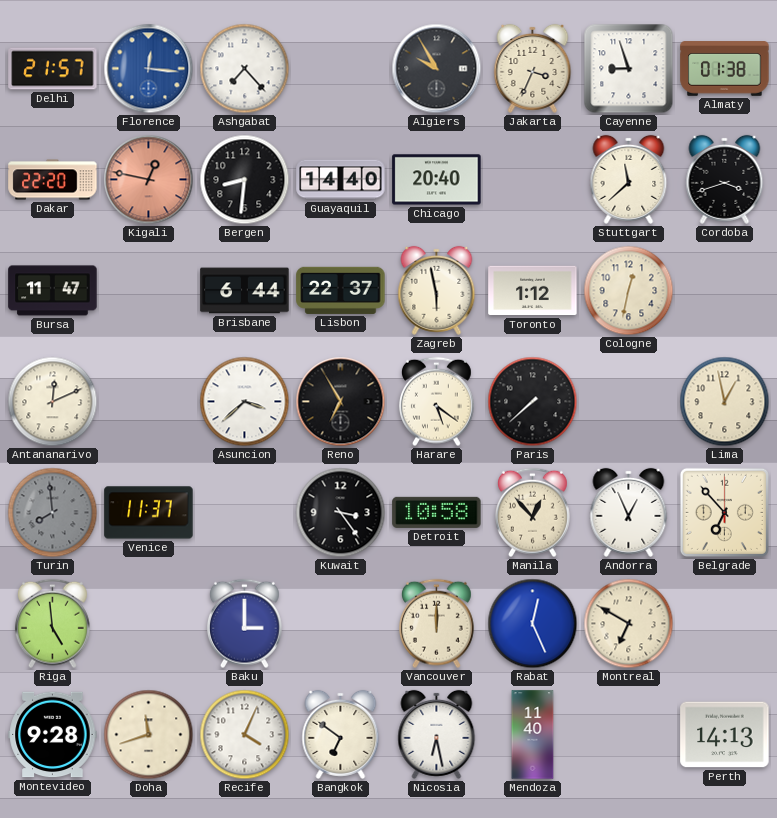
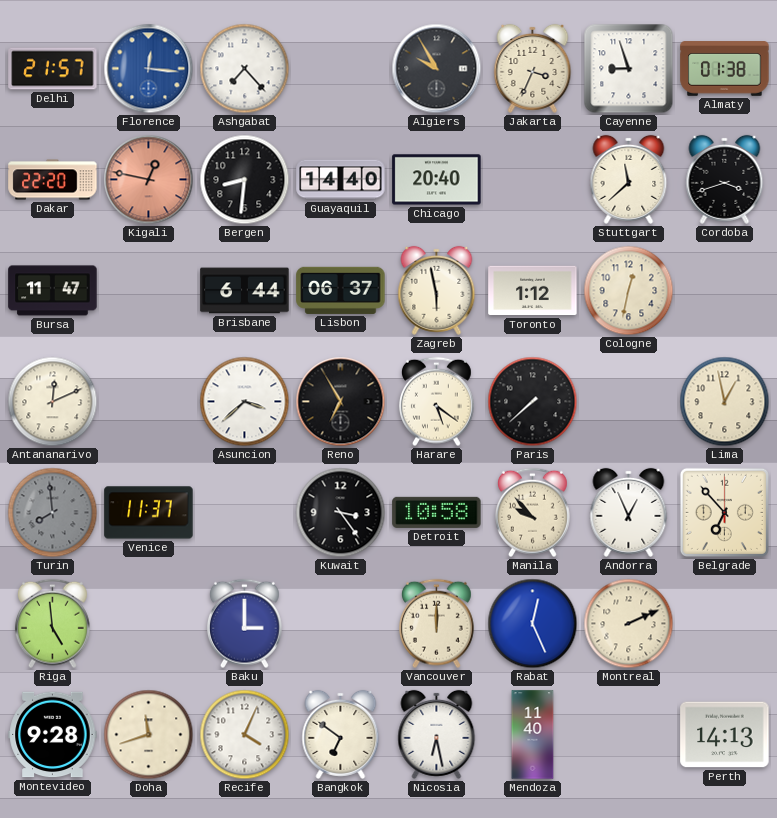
Lisbon: 22:37 -> 06:37
Manila: 12:53 -> 9:53
Montreal: 6:50 -> 2:11
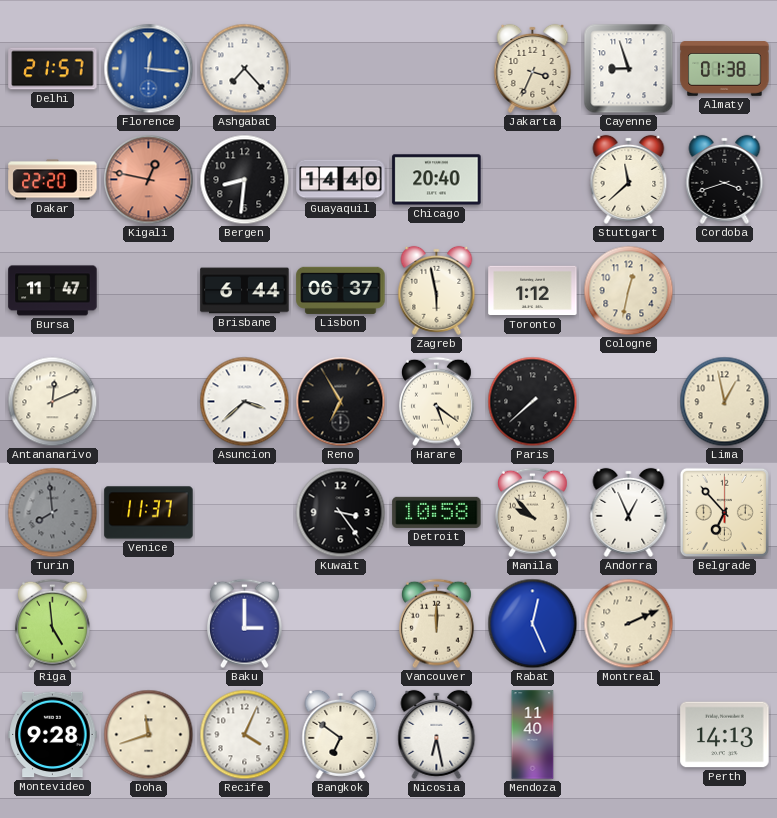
Algiers: 9:55 -> none
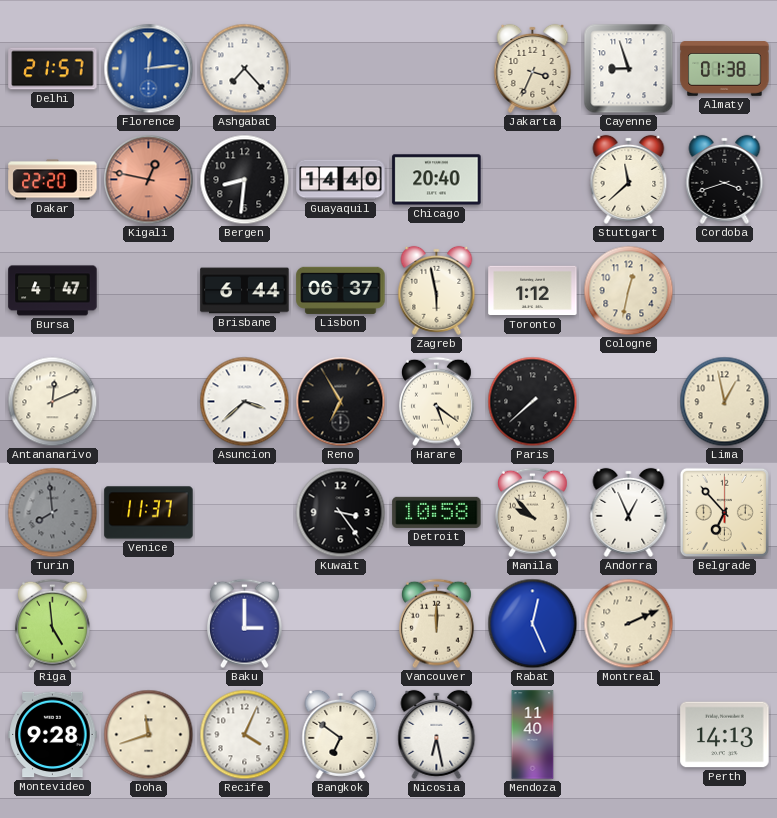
Florence: 12:16 -> 12:14
Bursa: 11:47 -> 4:47
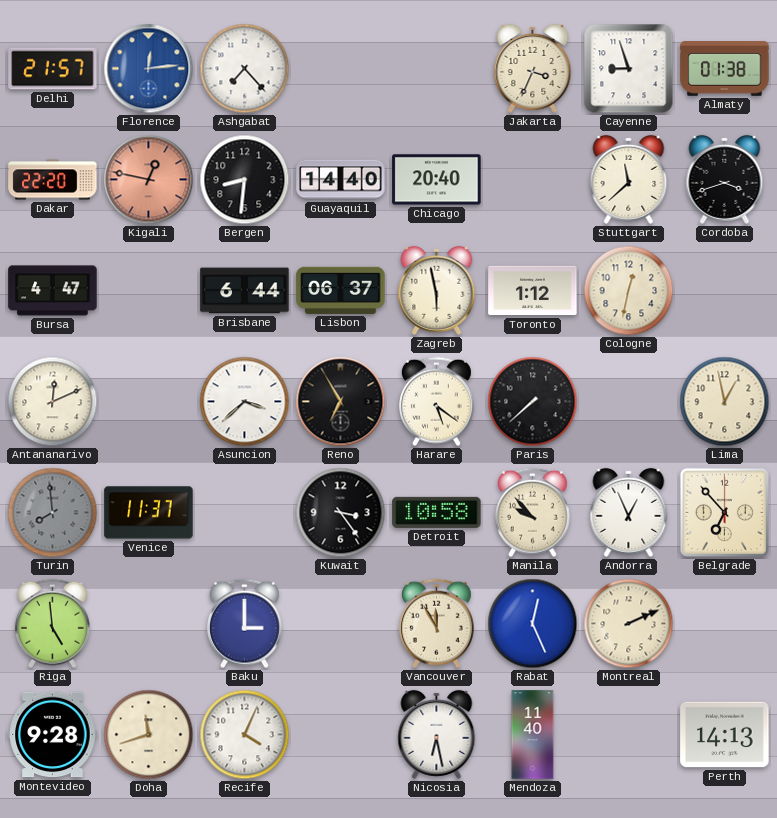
Vancouver: 12:00 -> 11:55
Bangkok: 6:51 -> none
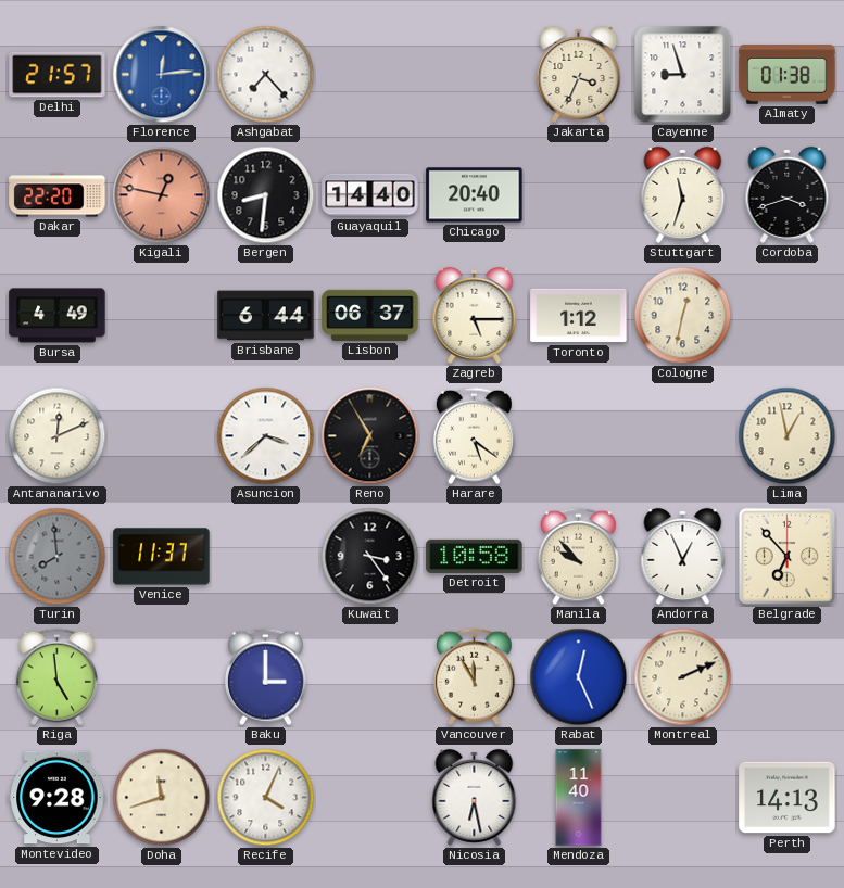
Stuttgart: 11:38 -> 11:33
Bursa: 4:47 -> 4:49
Zagreb: 5:58 -> 5:15
Paris: 7:38 -> none
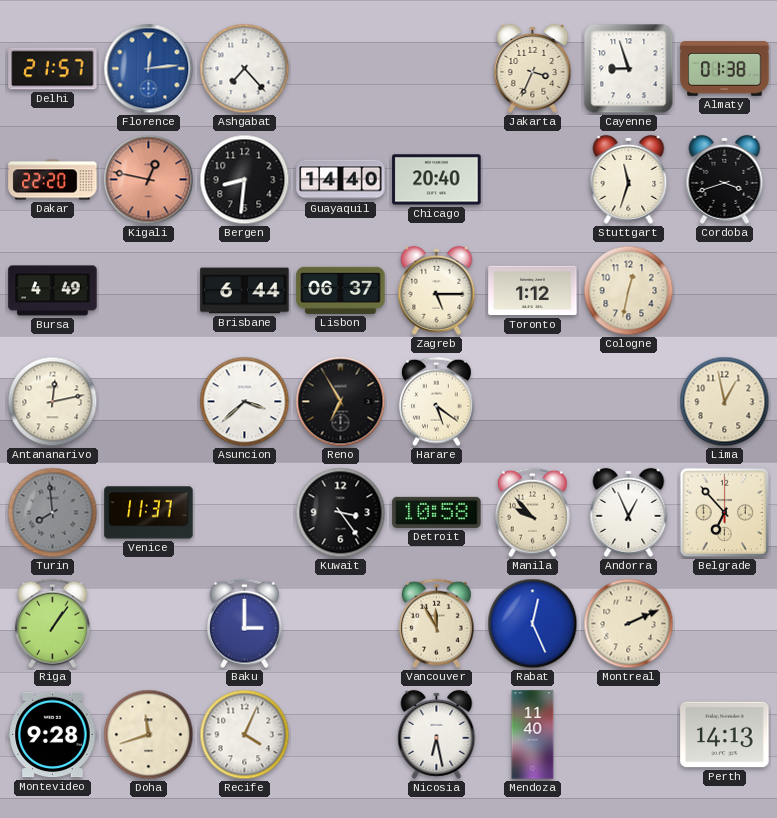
Antananarivo: 12:11 -> 12:13
Riga: 4:59 -> 1:06
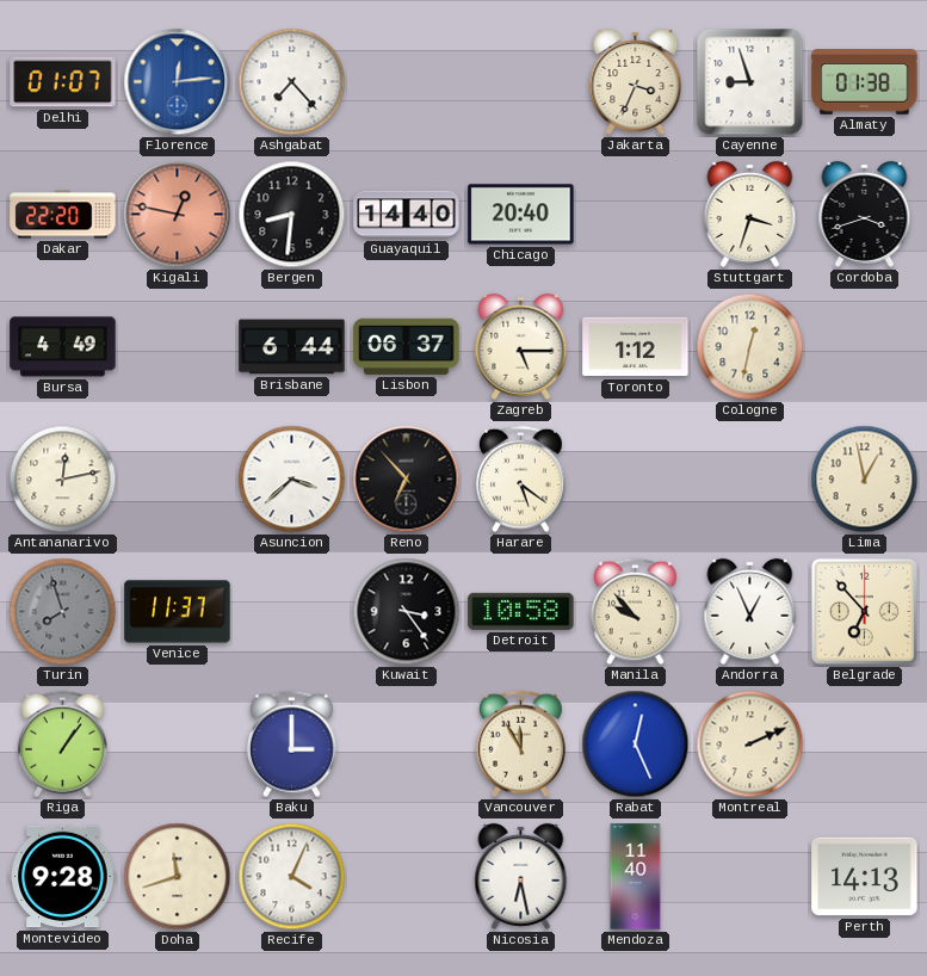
Delhi: 21:57 -> 01:07
Stuttgart: 11:33 -> 3:33
Reno: 6:55 -> 6:53
Turin: 7:59 -> 7:57
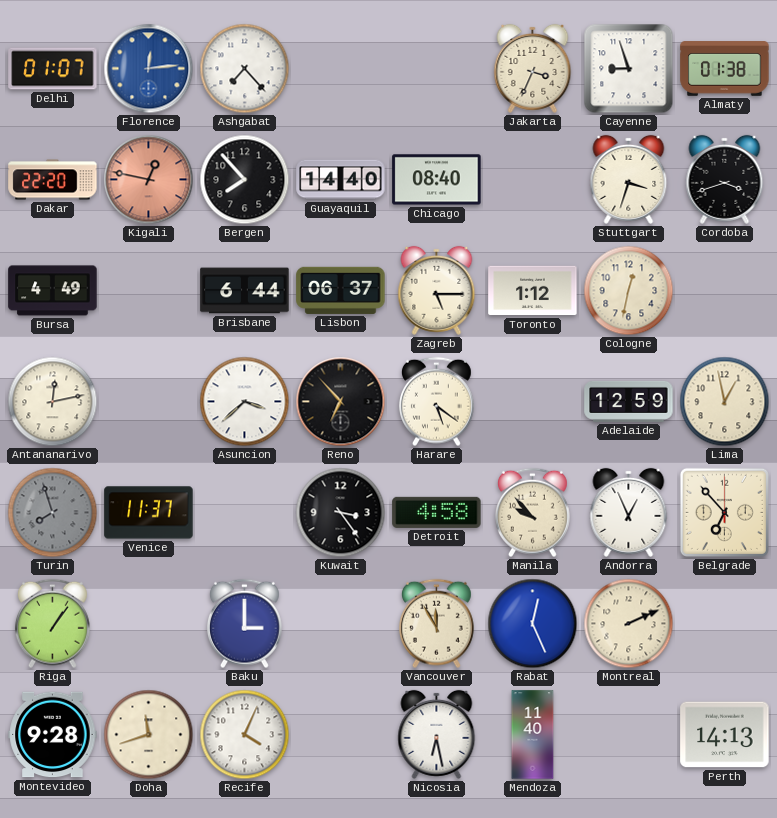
Bergen: 8:31 -> 7:53
Chicago: 20:40 -> 08:40
Adelaide: none -> 12:59
Detroit: 10:58 -> 4:58
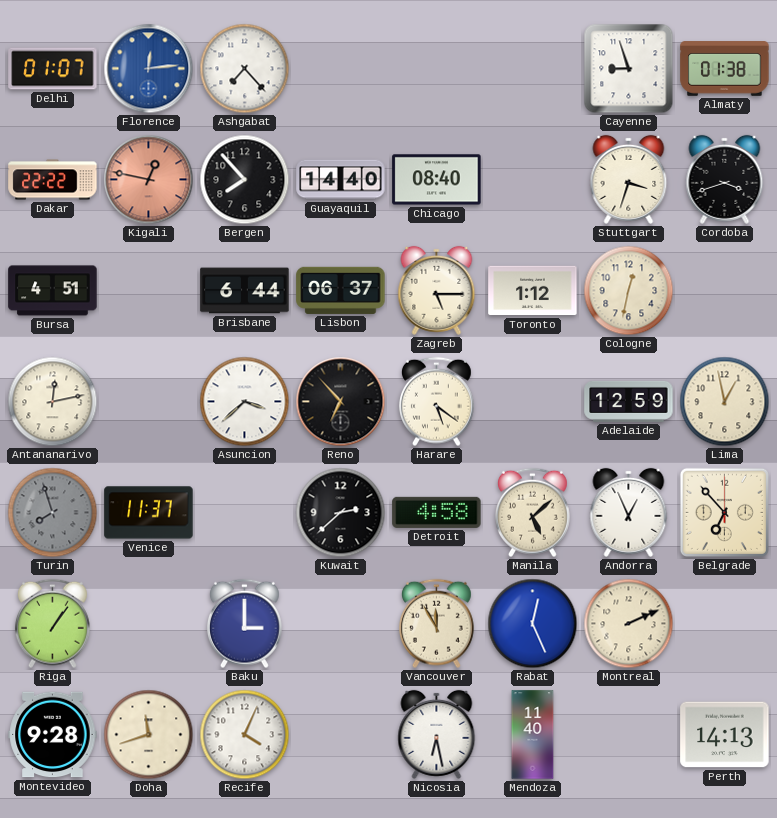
Jakarta: 3:34 -> none
Dakar: 22:20 -> 22:22
Bursa: 4:49 -> 4:51
Kuwait: 3:24 -> 2:38
Manila: 9:53 -> 5:08
